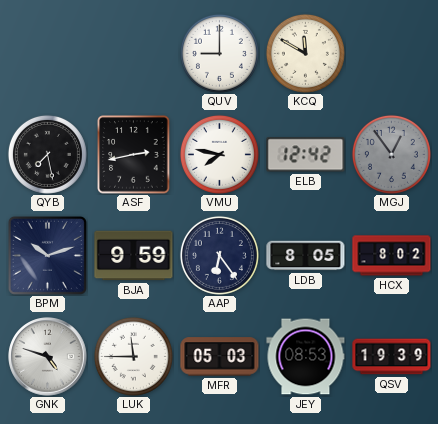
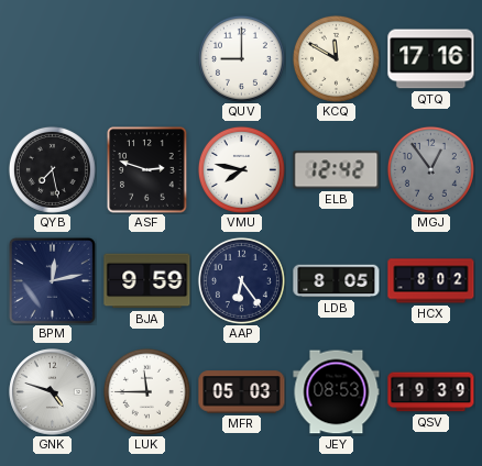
QTQ: none -> 17:16
ASF: 2:43 -> 2:48
BPM: 10:12 -> 12:13
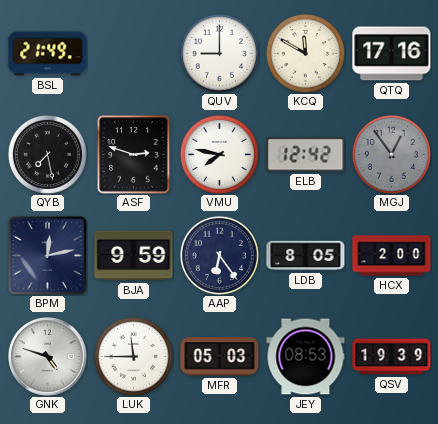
BSL: none -> 21:49
HCX: 8:02 -> 2:00
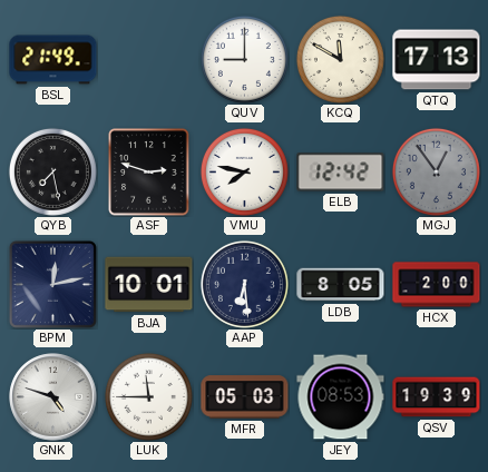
QTQ: 17:16 -> 17:13
BJA: 9:59 -> 10:01
AAP: 6:24 -> 6:29
